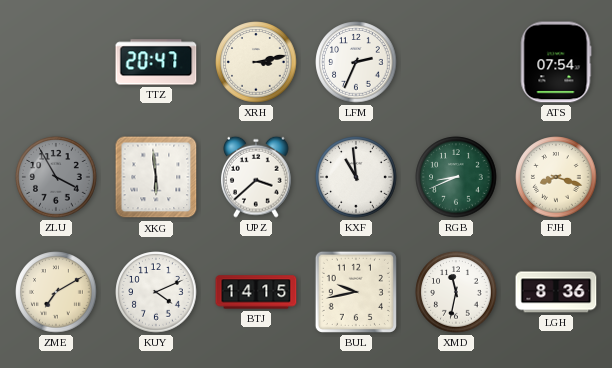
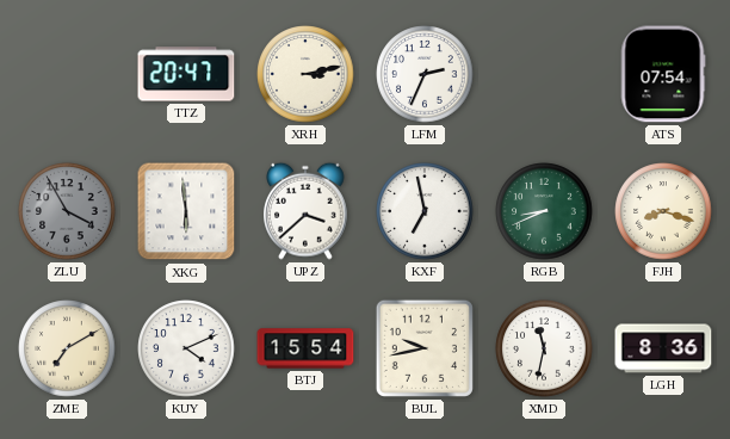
KXF: 10:59 -> 6:58
BTJ: 14:15 -> 15:54
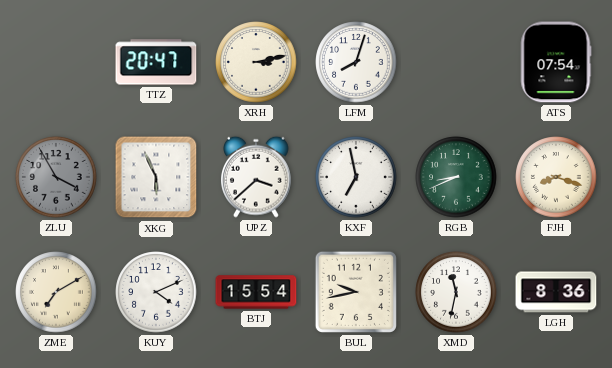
LFM: 2:34 -> 8:03
XKG: 5:59 -> 5:56
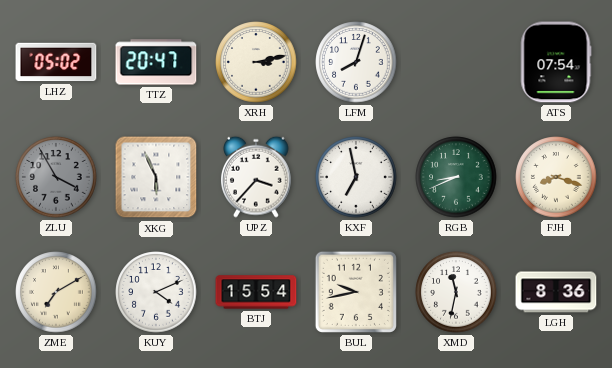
LHZ: none -> 05:02
UPZ: 3:38 -> 3:37
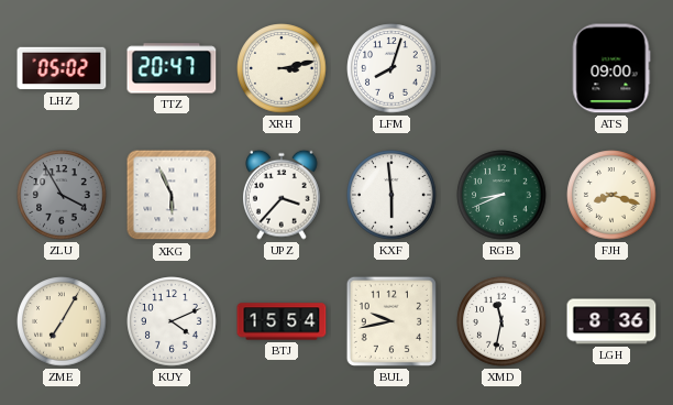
ATS: 07:54 -> 09:00
KXF: 6:58 -> 5:59
ZME: 7:10 -> 7:05
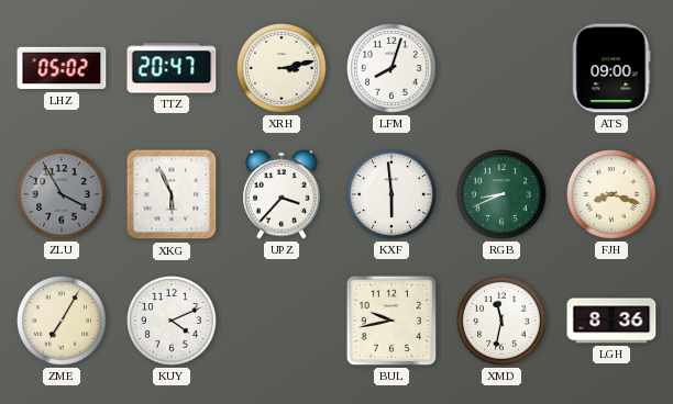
BTJ: 15:54 -> none
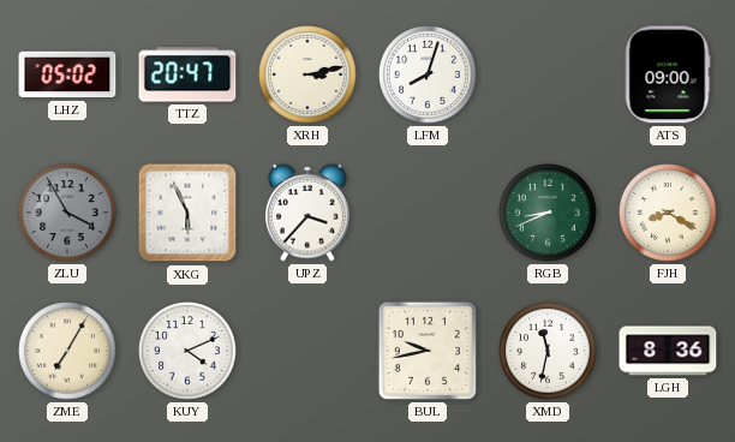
KXF: 5:59 -> none
FJH: 8:18 -> 8:20
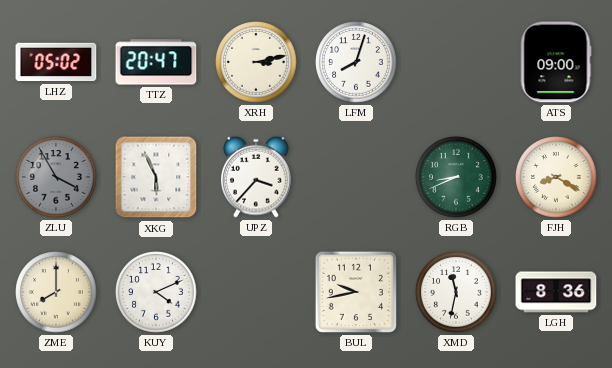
ZME: 7:05 -> 8:00
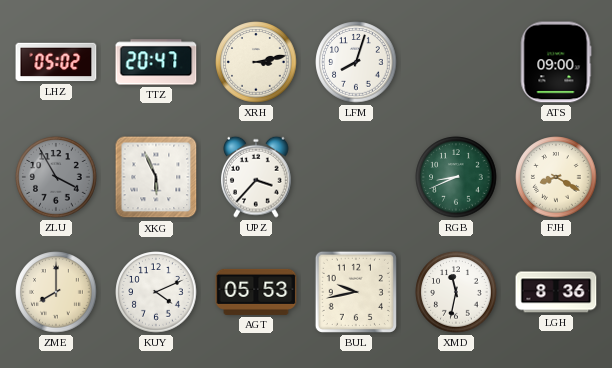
AGT: none -> 05:53
